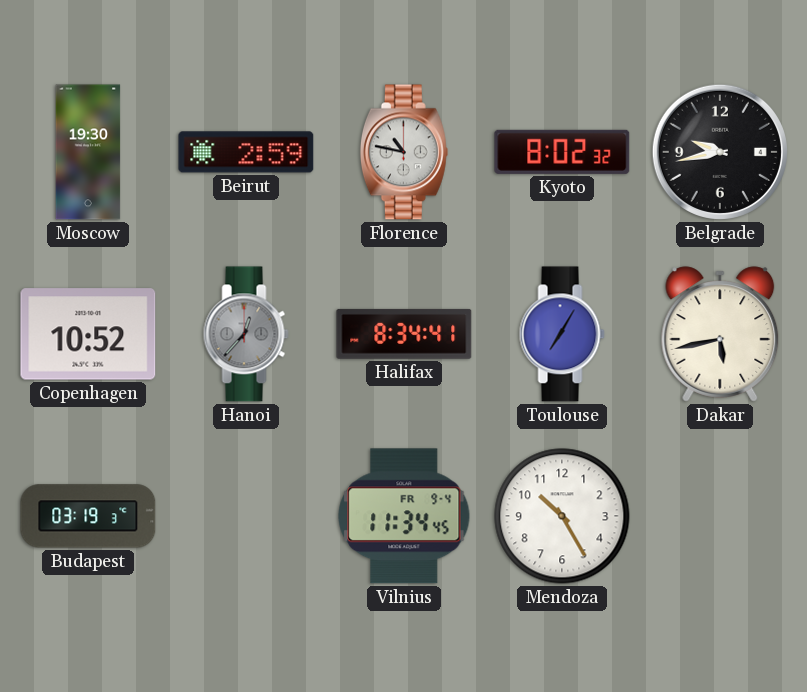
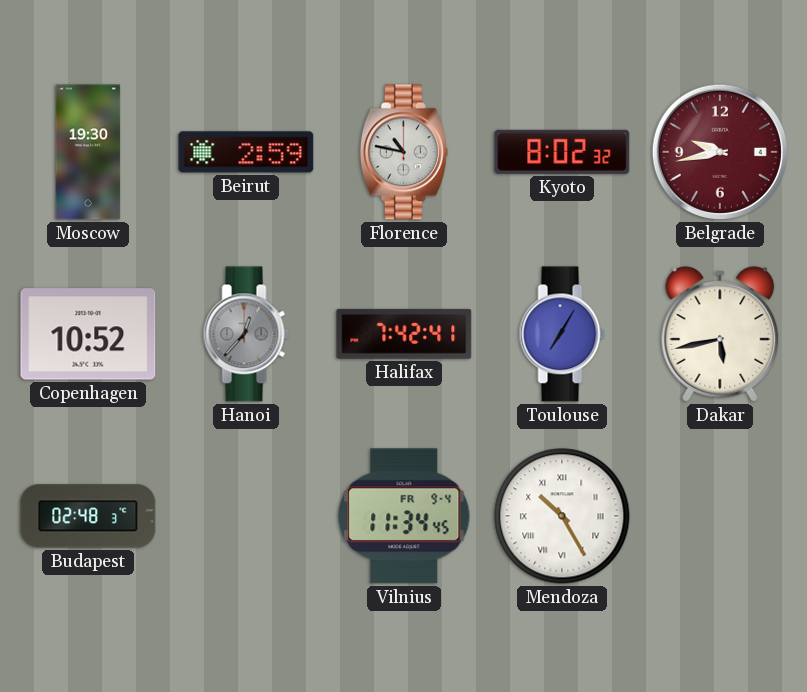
Belgrade dial: black -> burgundy
Halifax: 8:34 -> 7:42
Budapest: 03:19 -> 02:48
Mendoza numerals: Arabic -> Roman
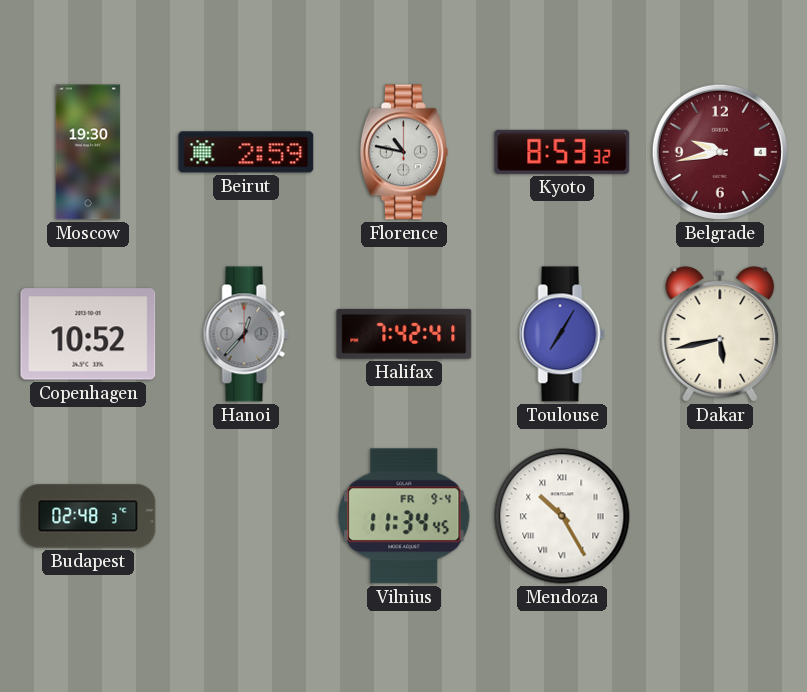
Kyoto: 8:02 -> 8:53
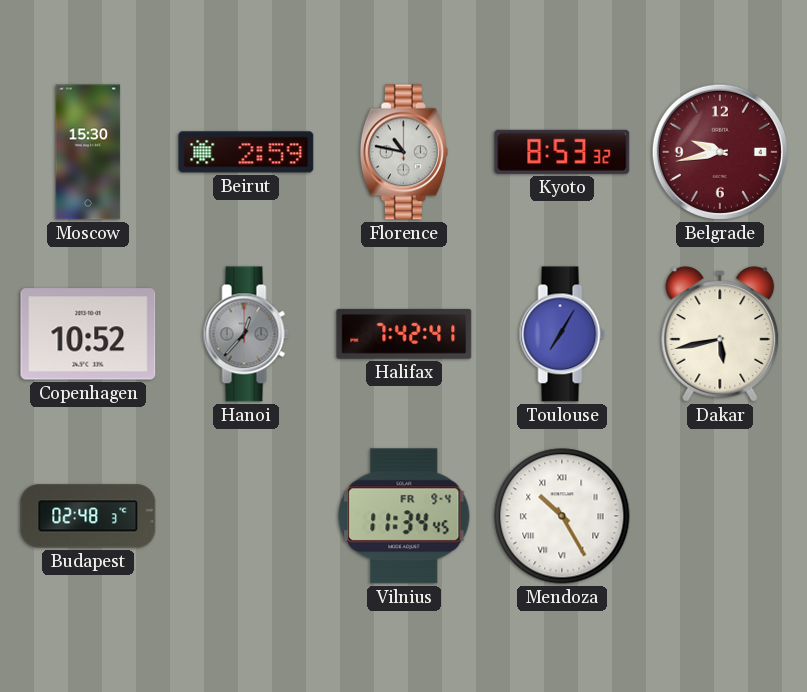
Moscow: 19:30 -> 15:30
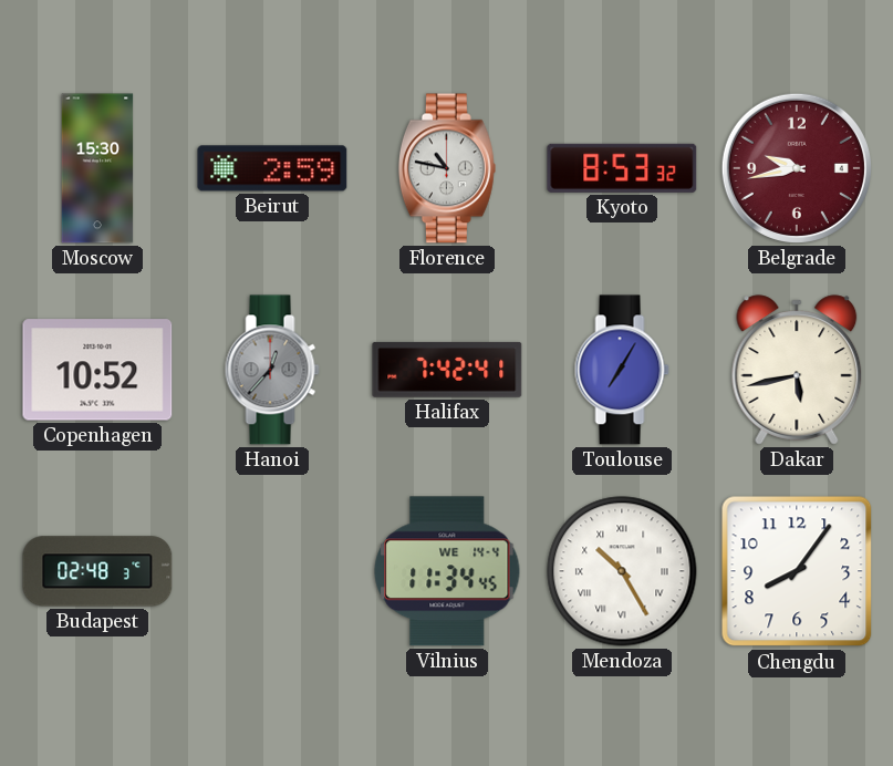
Vilnius date: FR 9-4 -> WE 14-4
Chengdu: none -> 8:06
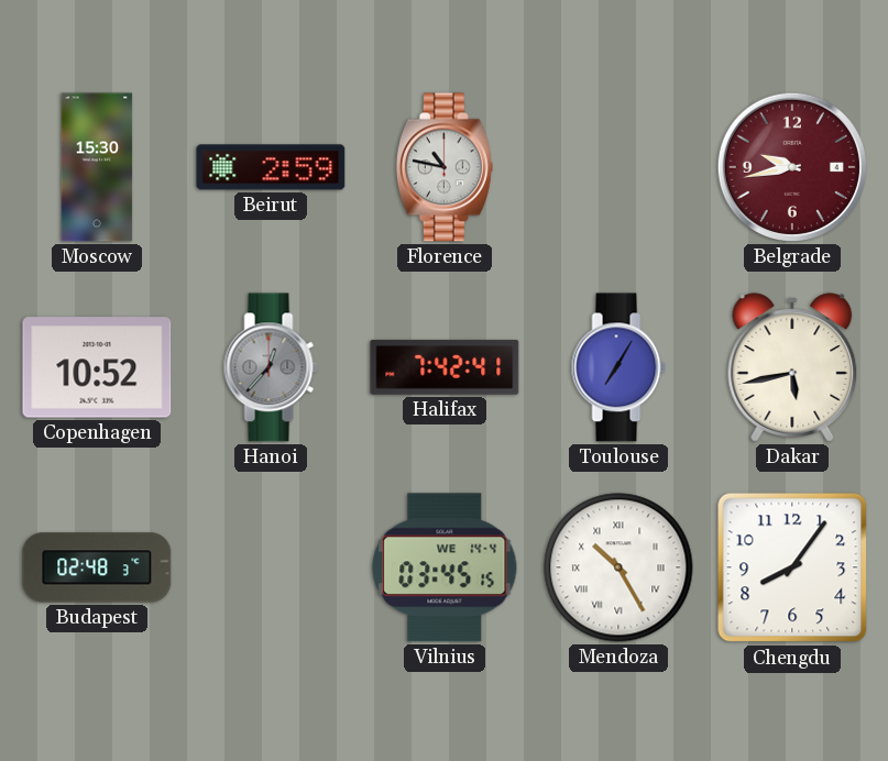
Kyoto: 8:53 -> none
Vilnius: 11:34 -> 03:45
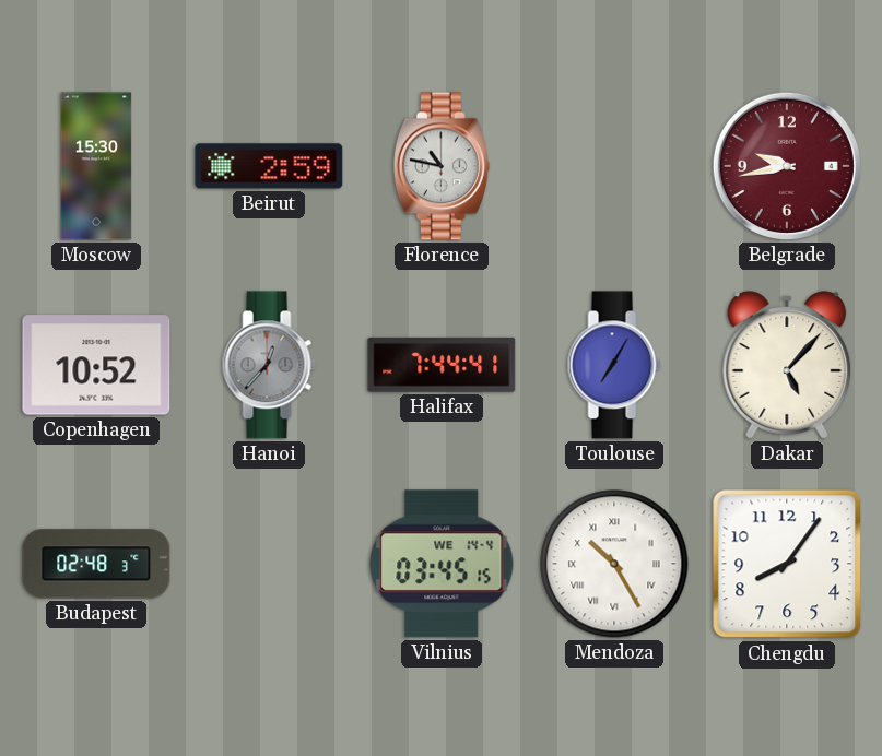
Halifax: 7:42 -> 7:44
Dakar: 5:43 -> 5:07
